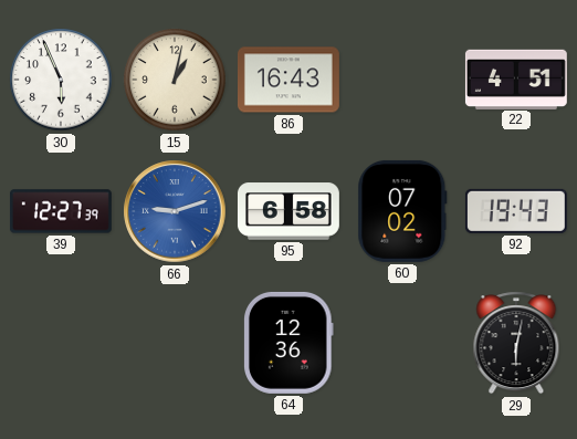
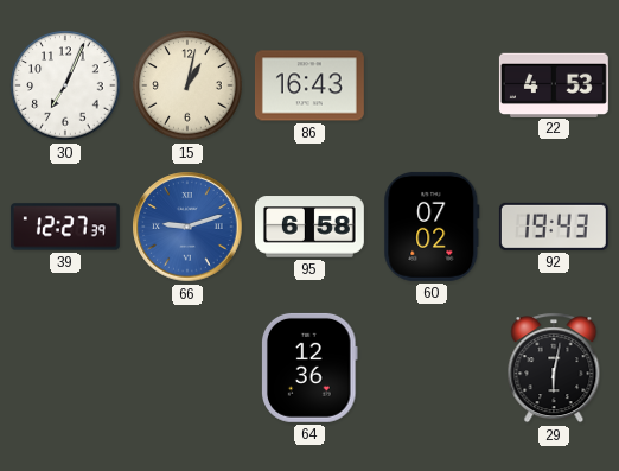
30: 5:56 -> 7:04
22: 4:51 -> 4:53
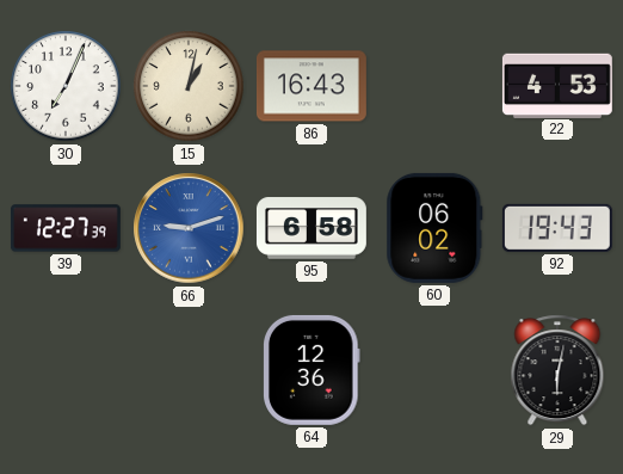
60: 07:02 -> 06:02
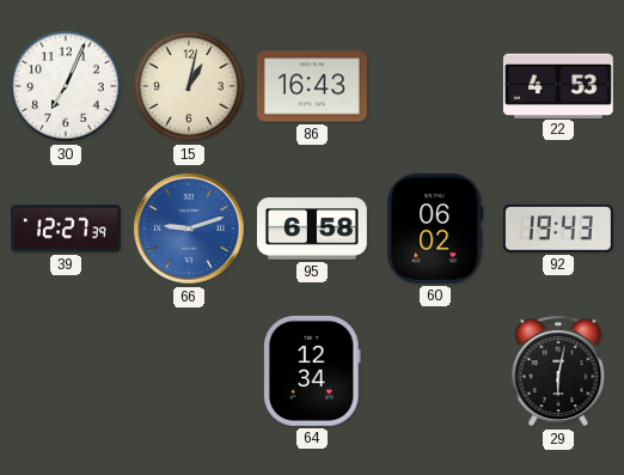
64: 12:36 -> 12:34
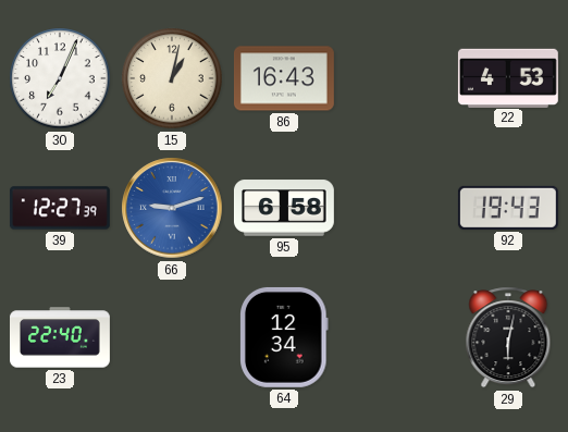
60: 06:02 -> none
23: none -> 22:40
